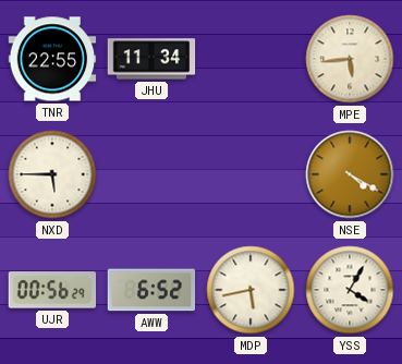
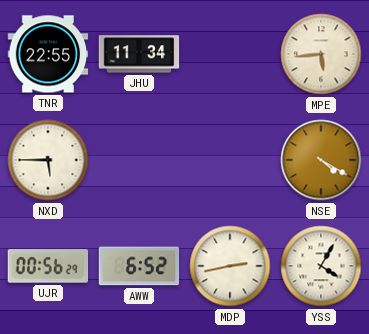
MDP: 5:43 -> 2:43
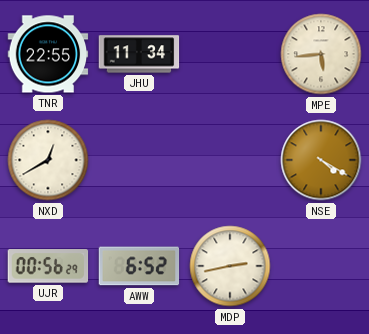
NXD: 5:45 -> 12:40
YSS: 4:05 -> none
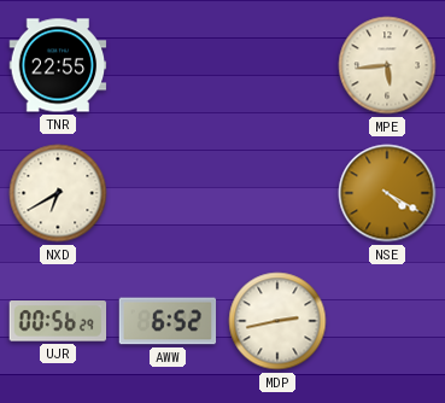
JHU: 11:34 -> none
NXD: 12:40 -> 6:40
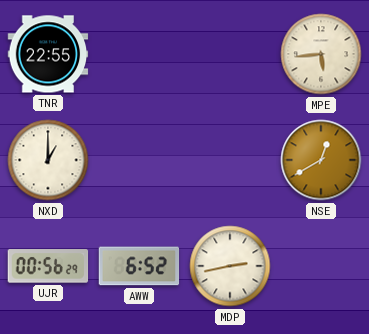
NXD: 6:40 -> 1:00
NSE: 4:20 -> 12:40
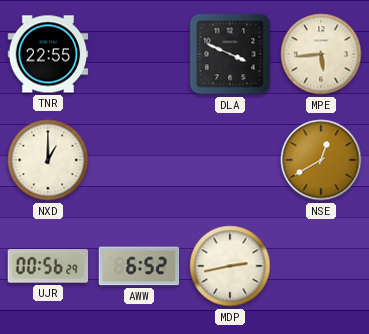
DLA: none -> 3:49
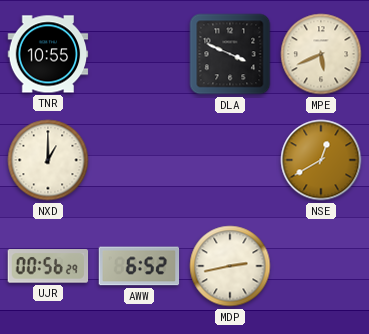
TNR: 22:55 -> 10:55
MPE: 5:44 -> 5:41
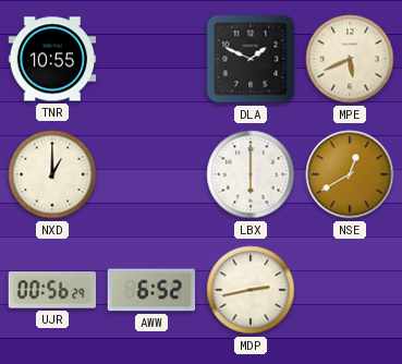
DLA: 3:49 -> 1:49
LBX: none -> 6:00
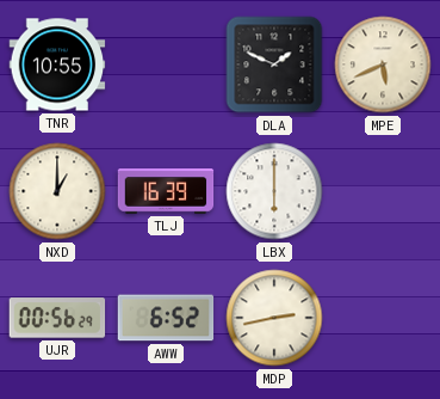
TLJ: none -> 16:39
NSE: 12:40 -> none
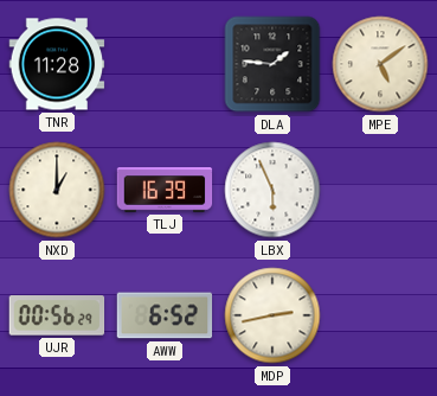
TNR: 10:55 -> 11:28
DLA: 1:49 -> 1:46
MPE: 5:41 -> 5:09
LBX: 6:00 -> 5:56
